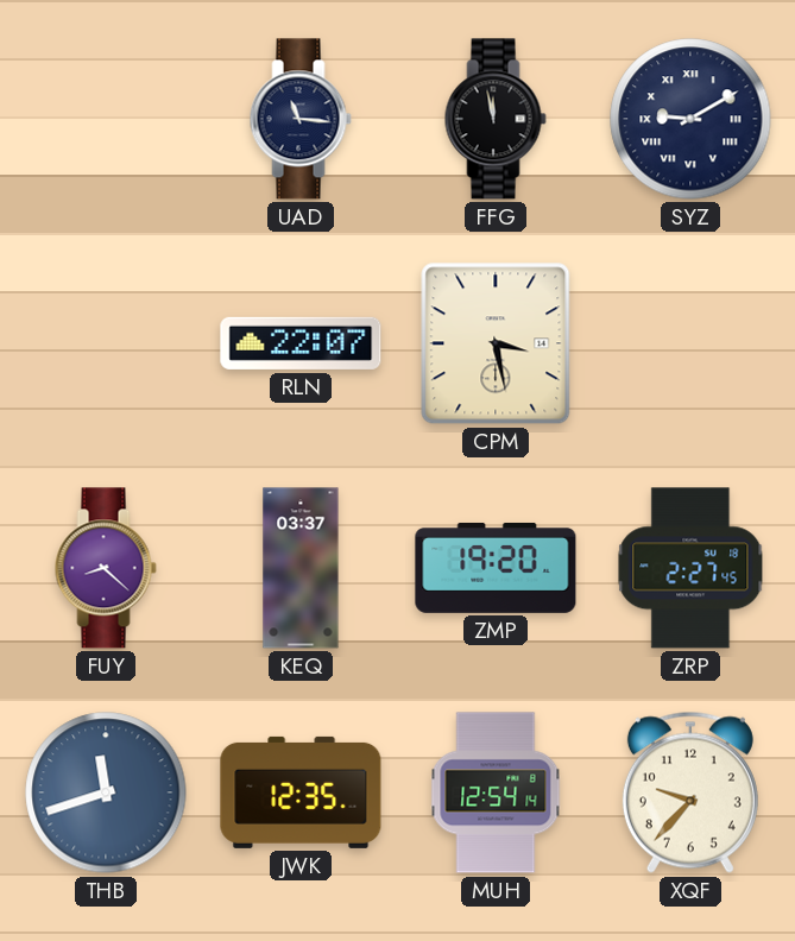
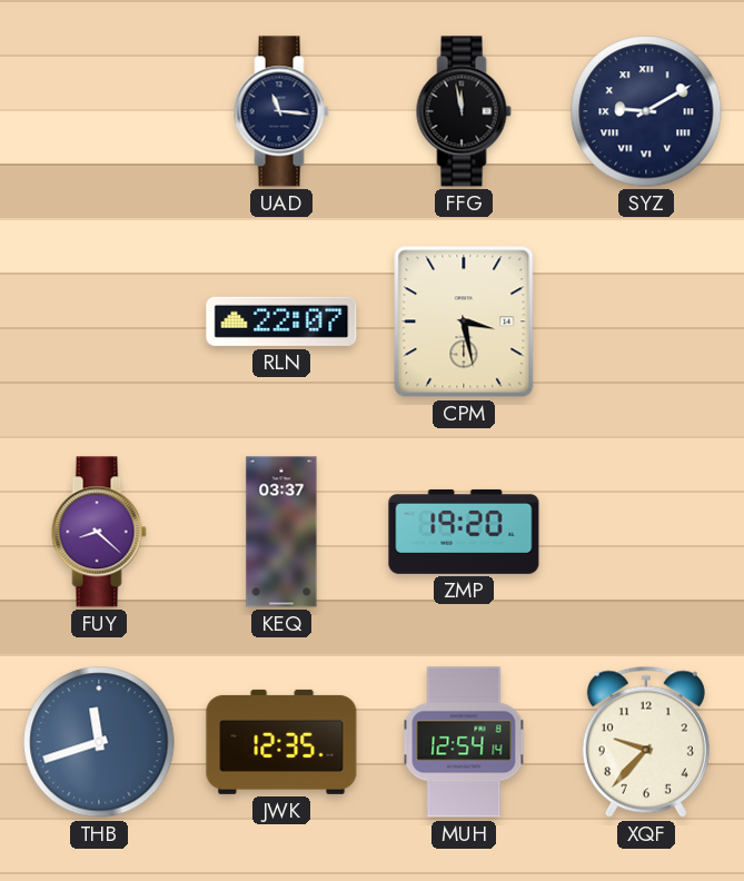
ZRP: 2:27 -> none
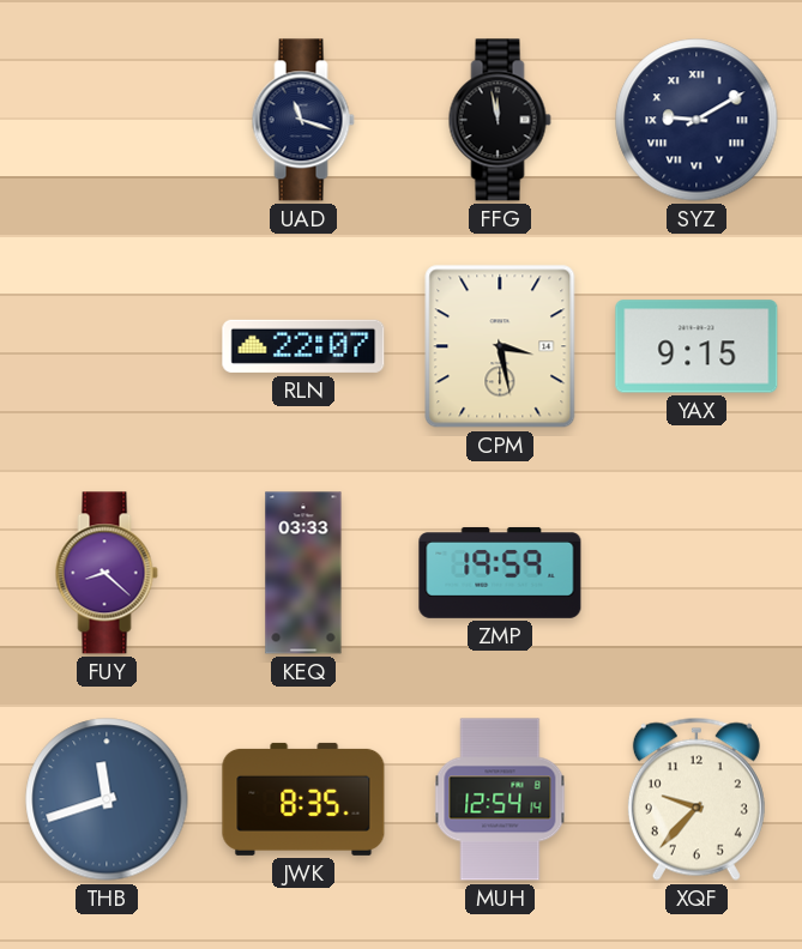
UAD: 11:16 -> 11:18
YAX: none -> 9:15
KEQ: 03:37 -> 03:33
ZMP: 19:20 -> 19:59
JWK: 12:35 -> 8:35
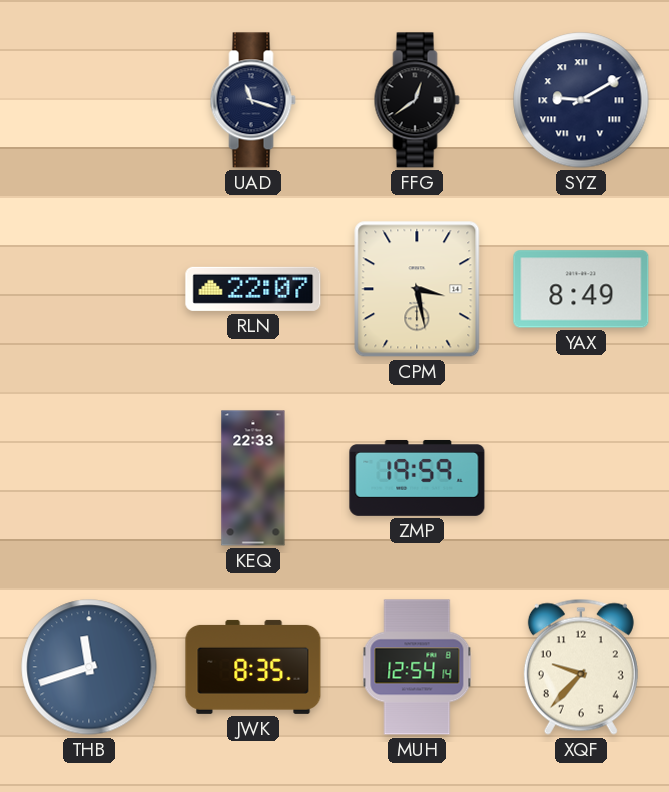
FFG: 11:58 -> 12:39
YAX: 9:15 -> 8:49
FUY: 8:22 -> none
KEQ: 03:33 -> 22:33
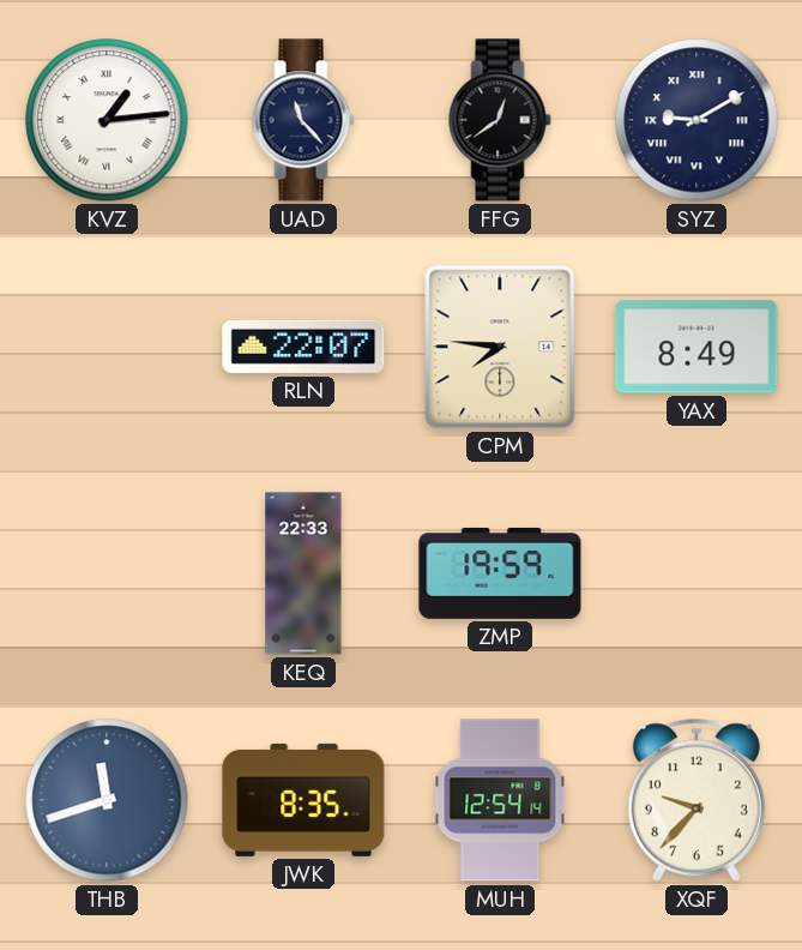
KVZ: none -> 1:14
UAD: 11:18 -> 11:23
CPM: 3:28 -> 7:46
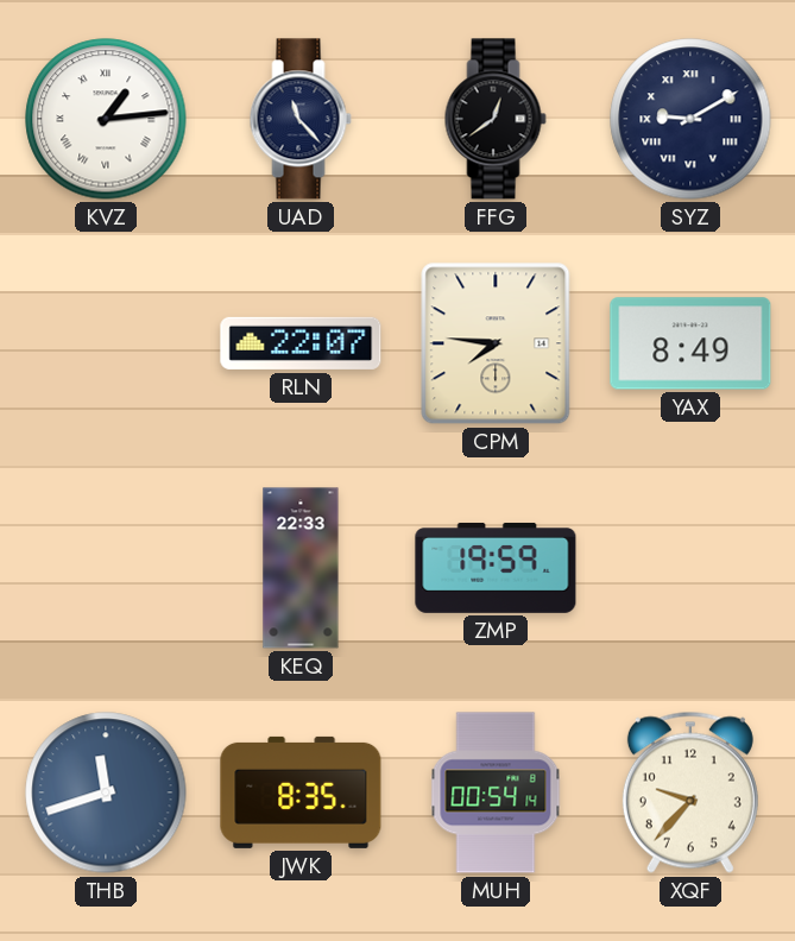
MUH: 12:54 -> 00:54
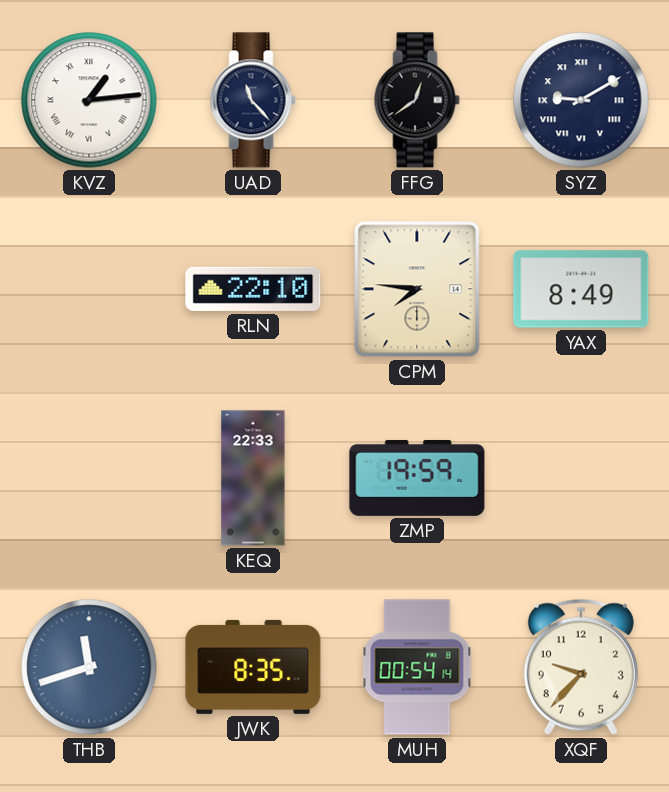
RLN: 22:07 -> 22:10
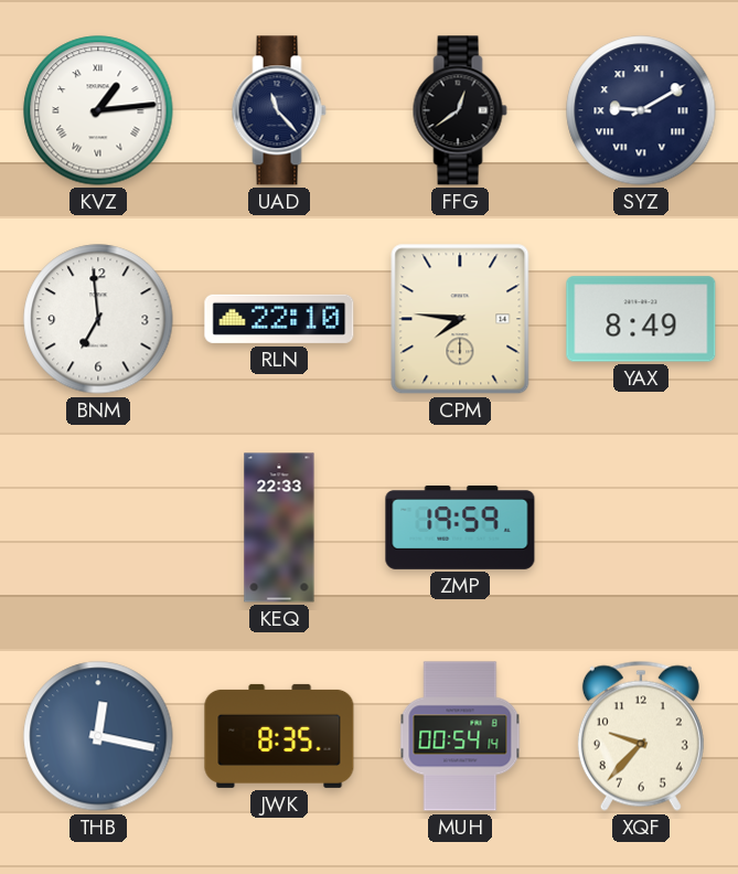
BNM: none -> 6:59
THB: 11:42 -> 12:17
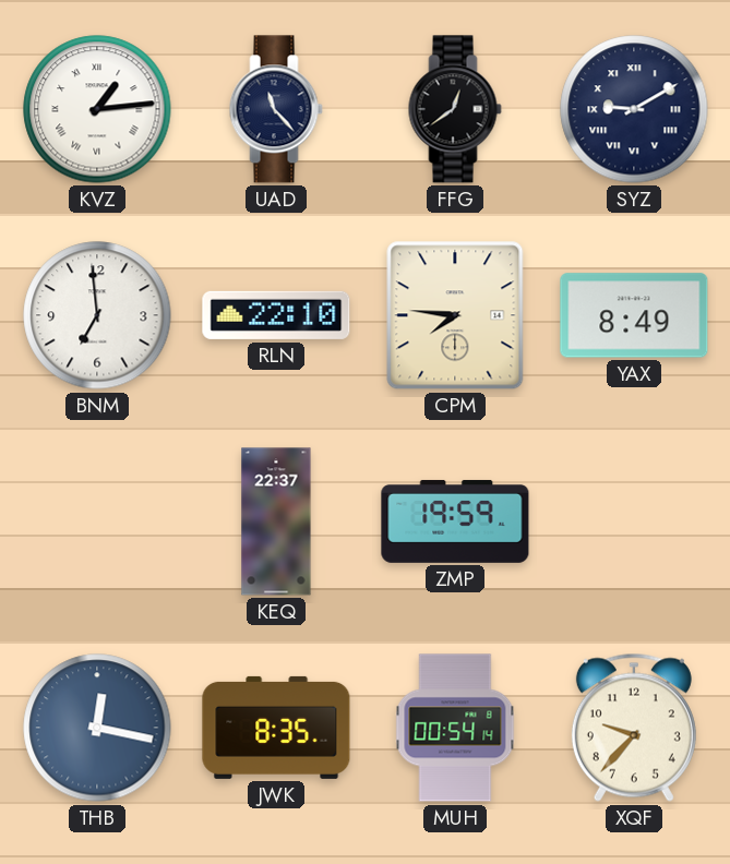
KEQ: 22:33 -> 22:37
